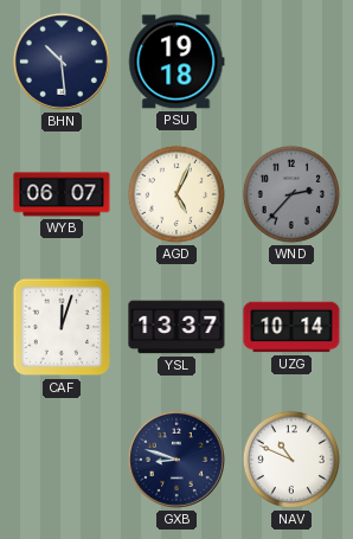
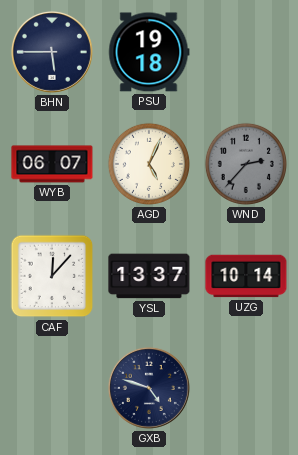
BHN: 10:29 -> 5:45
CAF: 12:03 -> 12:07
GXB: 8:48 -> 4:48
NAV: 10:49 -> none
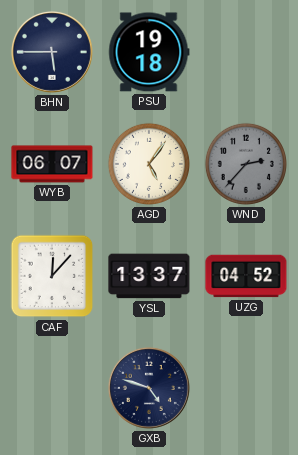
AGD: 5:04 -> 5:06
UZG: 10:14 -> 04:52
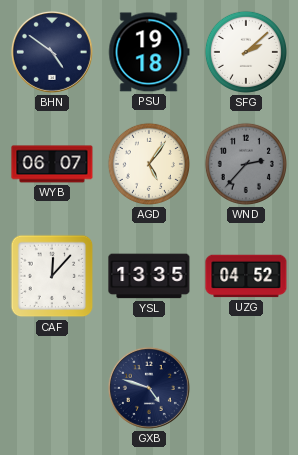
BHN: 5:45 -> 4:51
SFG: none -> 2:08
YSL: 13:37 -> 13:35
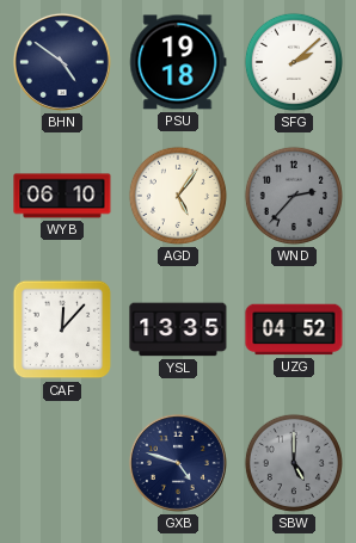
WYB: 06:07 -> 06:10
SBW: none -> 5:00
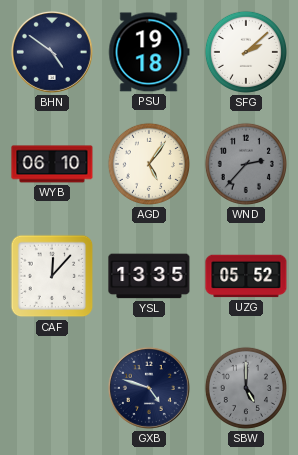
UZG: 04:52 -> 05:52
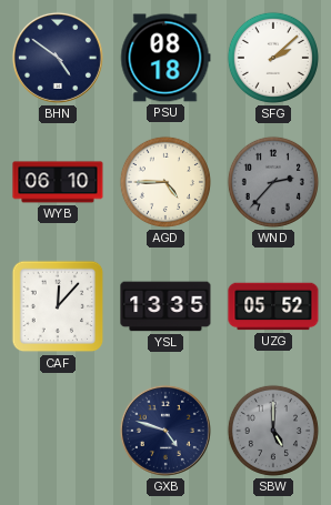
PSU: 19:18 -> 08:18
AGD: 5:06 -> 4:45
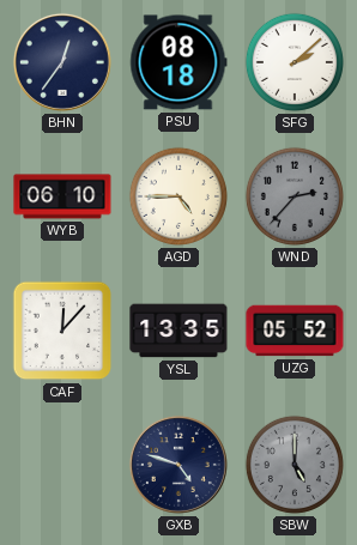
BHN: 4:51 -> 12:36
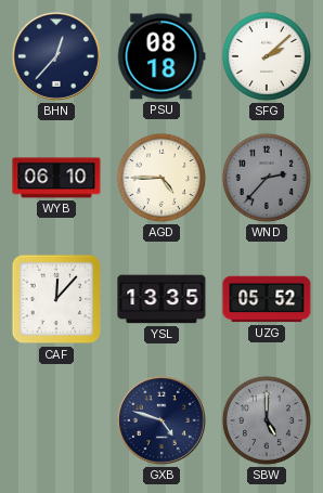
BHN: 12:36 -> 12:37
